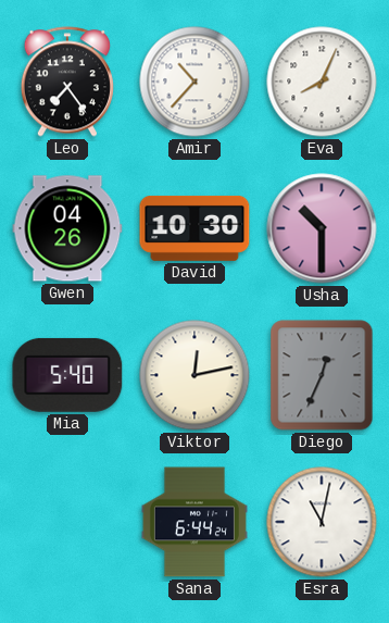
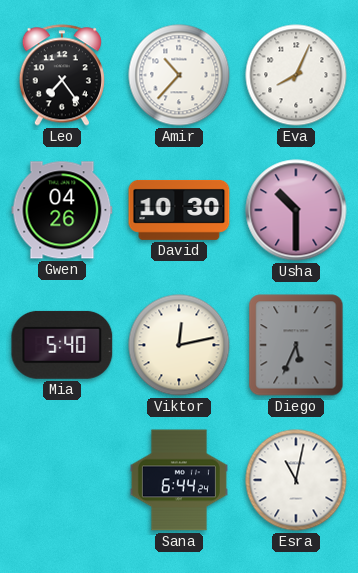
Diego: 12:34 -> 5:34
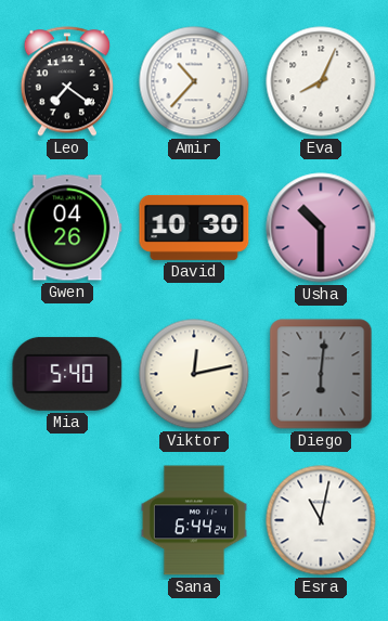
Leo: 7:24 -> 7:21
Diego: 5:34 -> 6:01
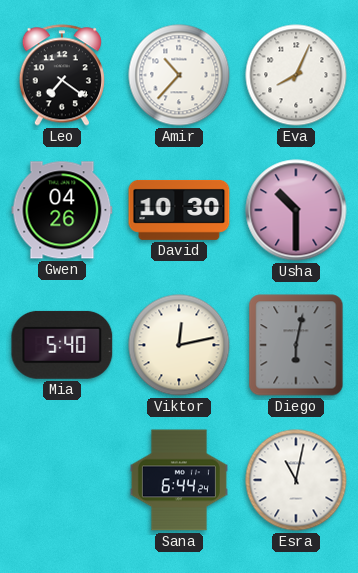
Diego: 6:01 -> 6:02
